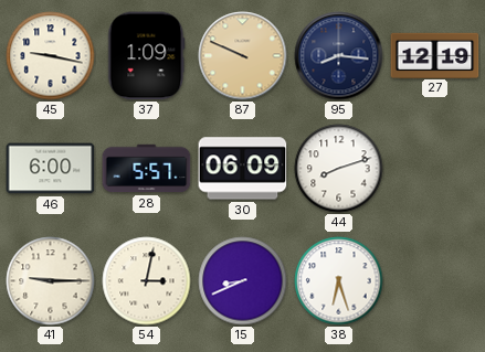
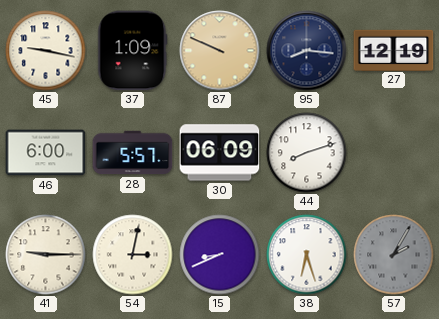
57: none -> 2:05
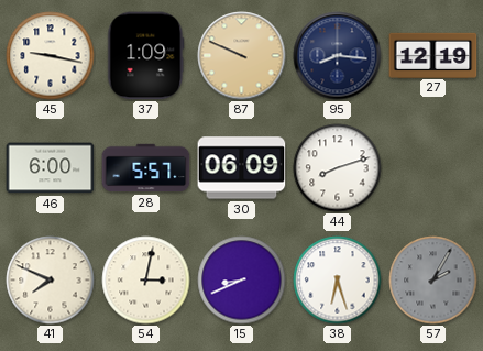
41: 9:15 -> 7:49
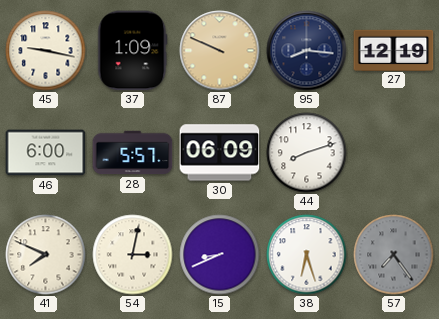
57: 2:05 -> 7:24
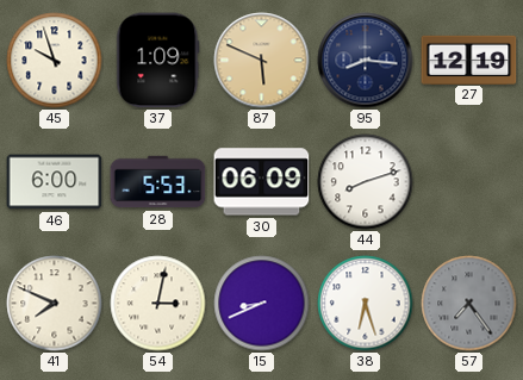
45: 9:17 -> 9:57
87: 9:49 -> 5:49
28: 5:57 -> 5:53
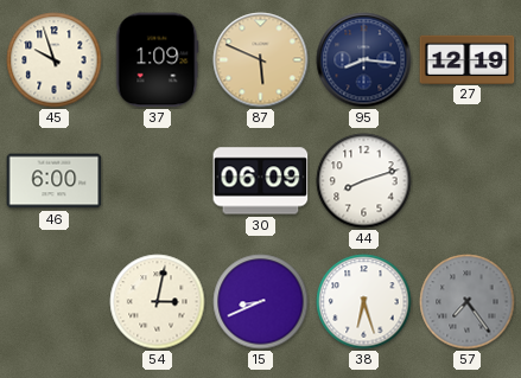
28: 5:53 -> none
41: 7:49 -> none
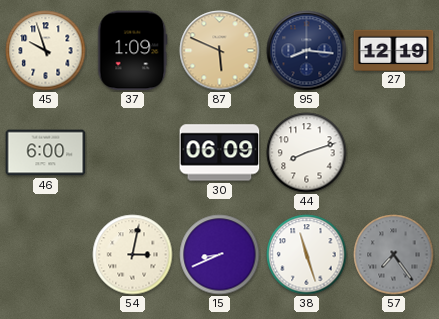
38: 6:27 -> 11:27
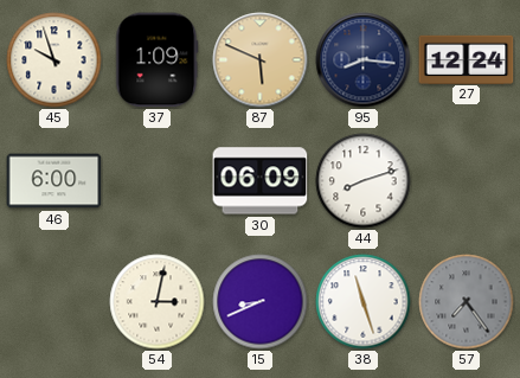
27: 12:19 -> 12:24
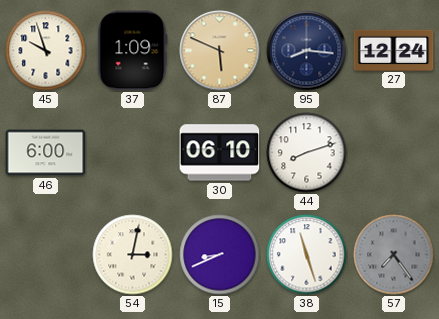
30: 06:09 -> 06:10
